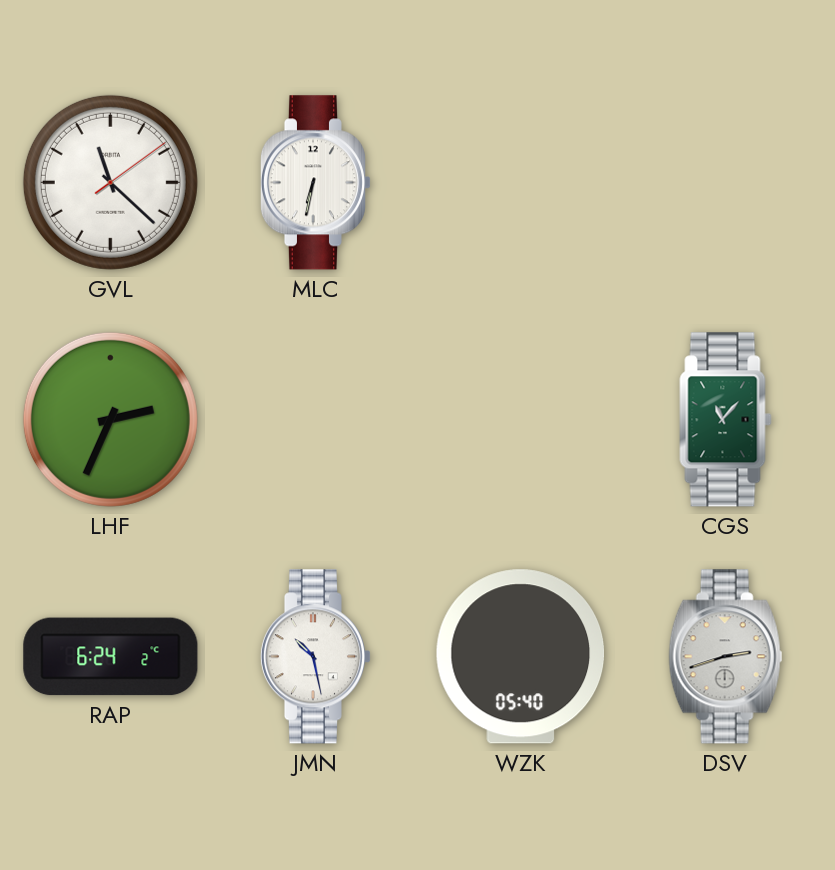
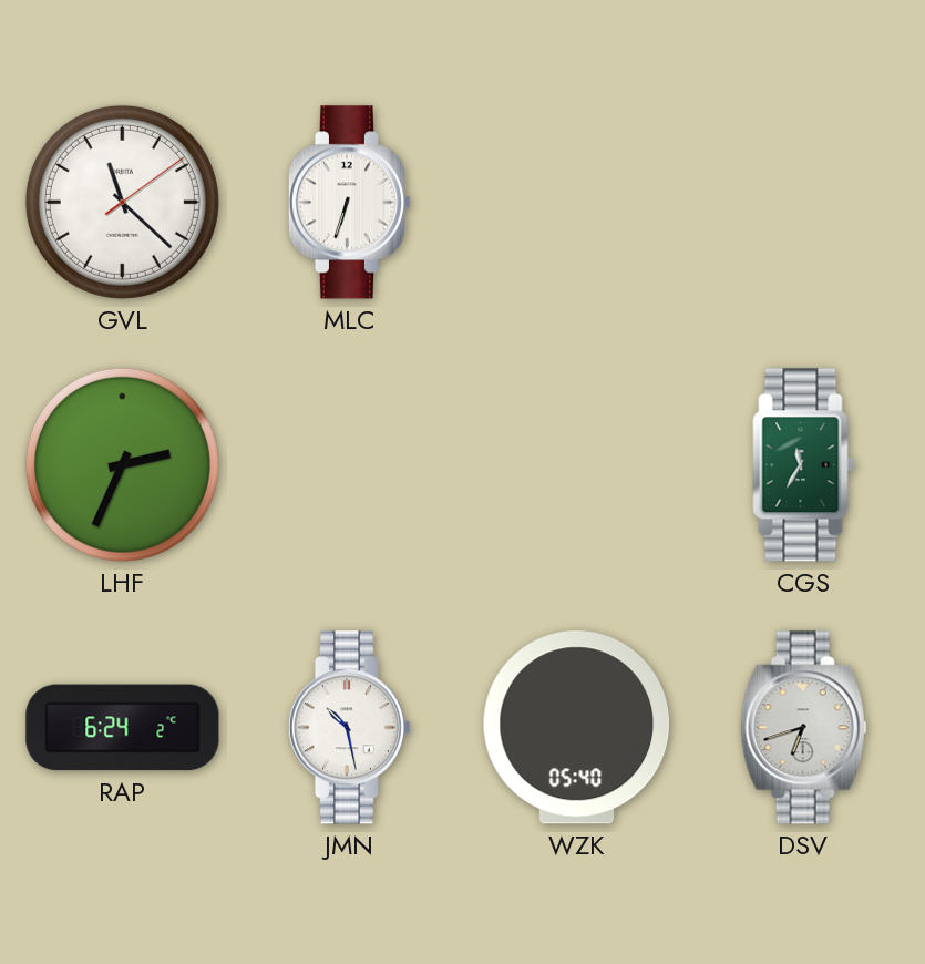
MLC: 6:32 -> 6:33
CGS: 11:07 -> 11:35
DSV: 2:42 -> 6:42
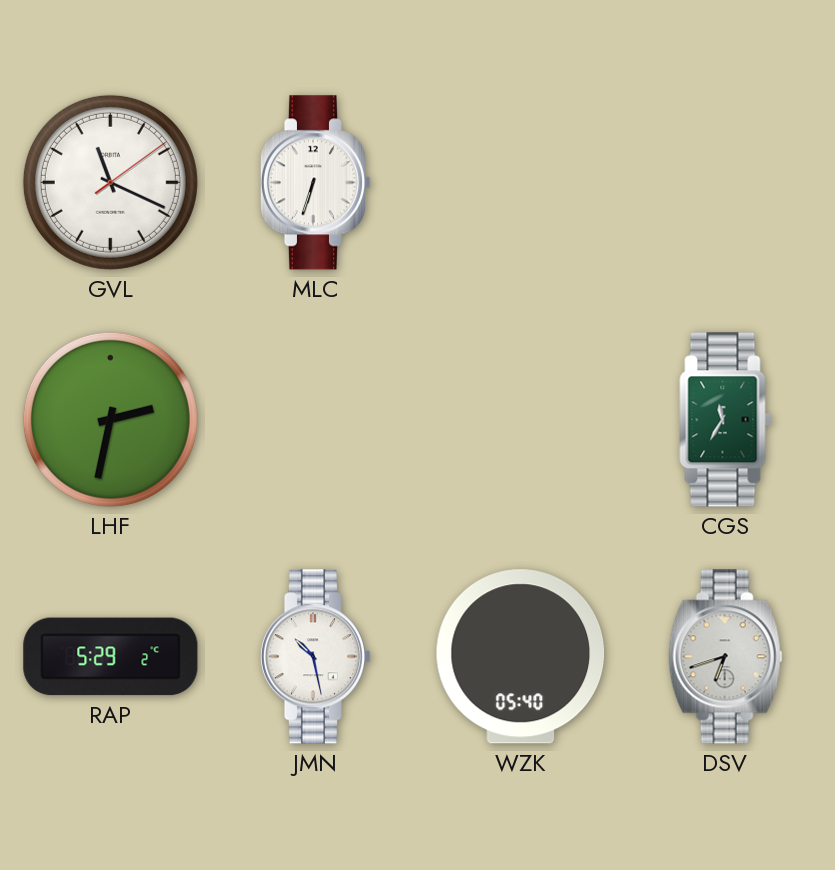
GVL: 11:22 -> 11:19
LHF: 2:34 -> 2:32
RAP: 6:24 -> 5:29
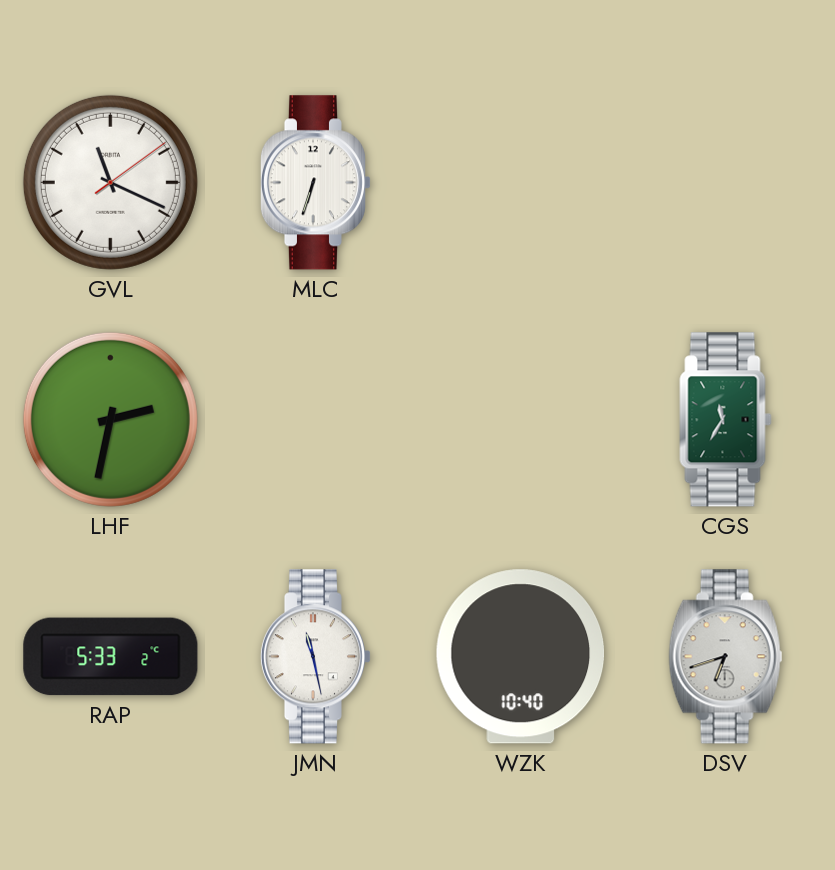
RAP: 5:29 -> 5:33
JMN: 10:28 -> 11:28
WZK: 05:40 -> 10:40
